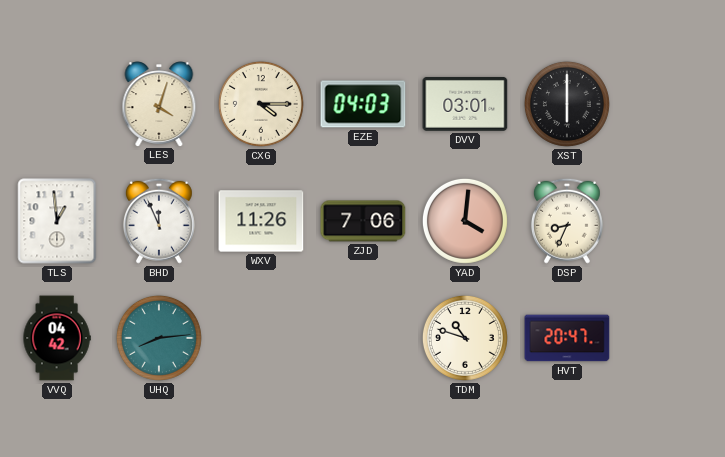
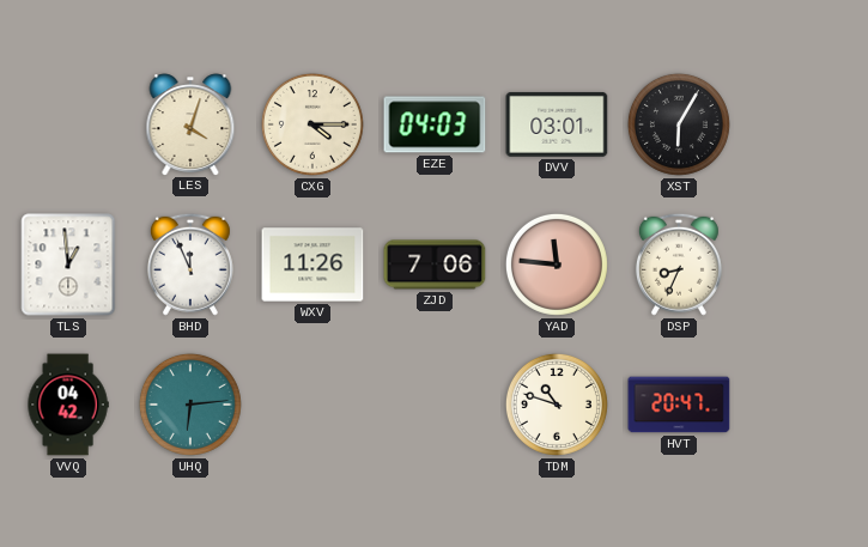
XST: 6:00 -> 6:05
YAD: 4:01 -> 11:46
UHQ: 8:14 -> 6:14
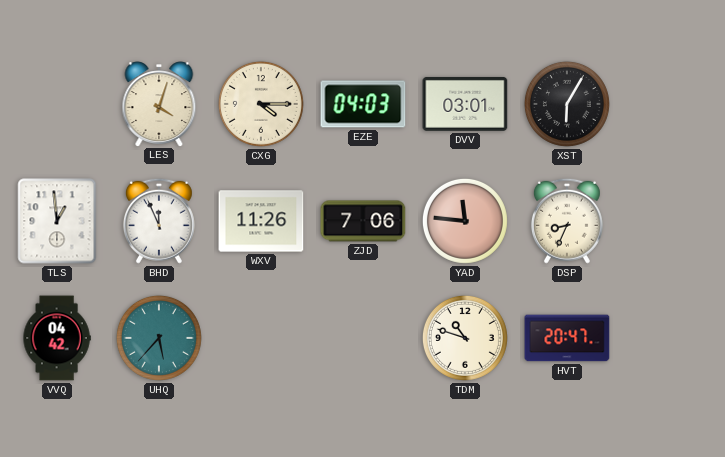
UHQ: 6:14 -> 5:37
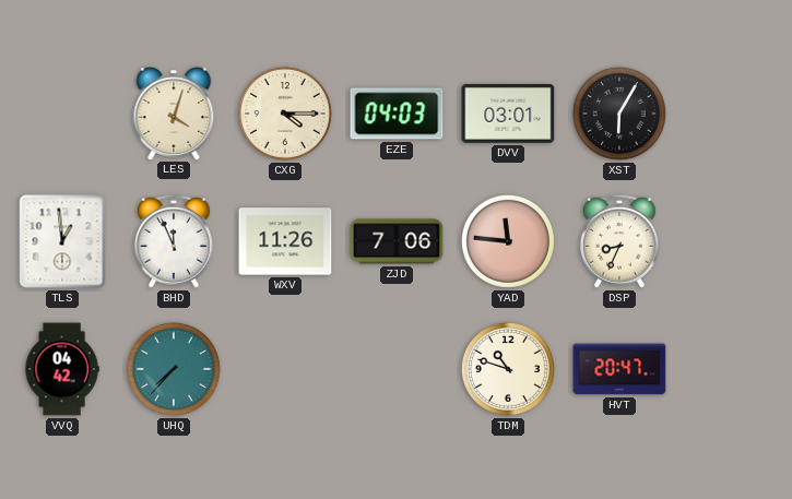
UHQ: 5:37 -> 7:37
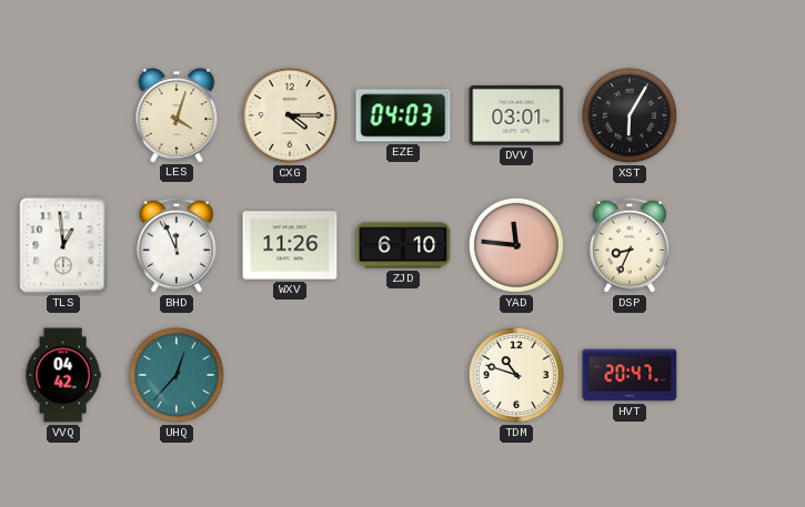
ZJD: 7:06 -> 6:10
UHQ: 7:37 -> 12:37
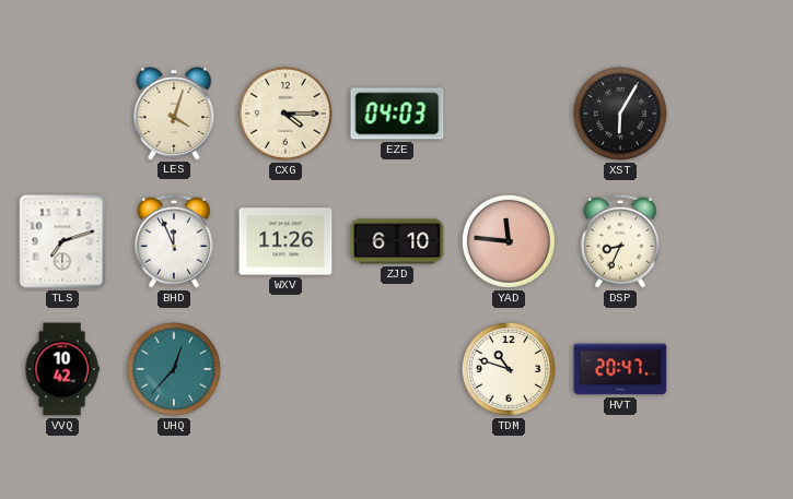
DVV: 03:01 -> none
TLS: 12:59 -> 7:12
VVQ: 04:42 -> 10:42
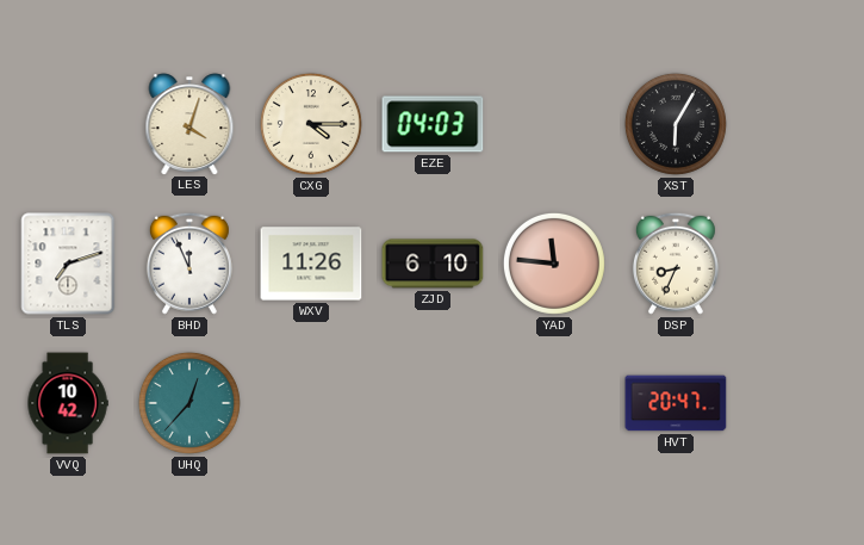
TDM: 10:48 -> none
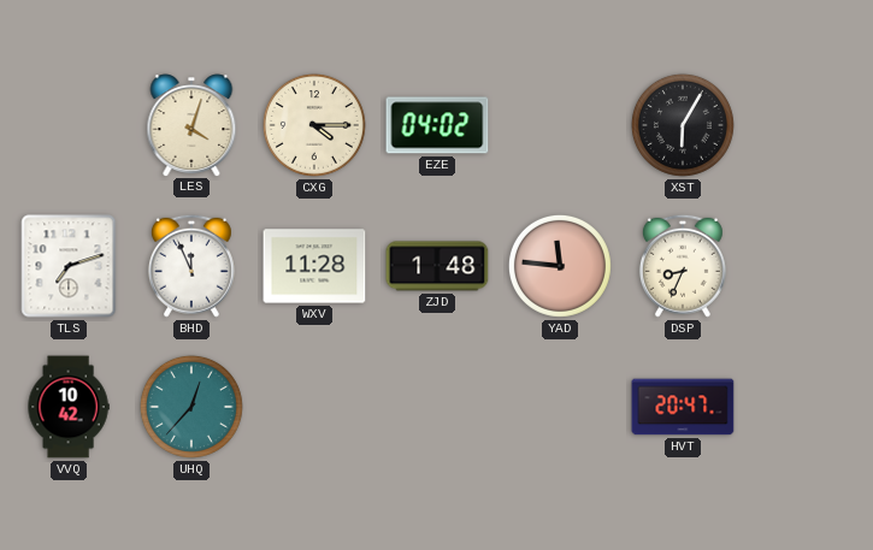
EZE: 04:03 -> 04:02
WXV: 11:26 -> 11:28
ZJD: 6:10 -> 1:48
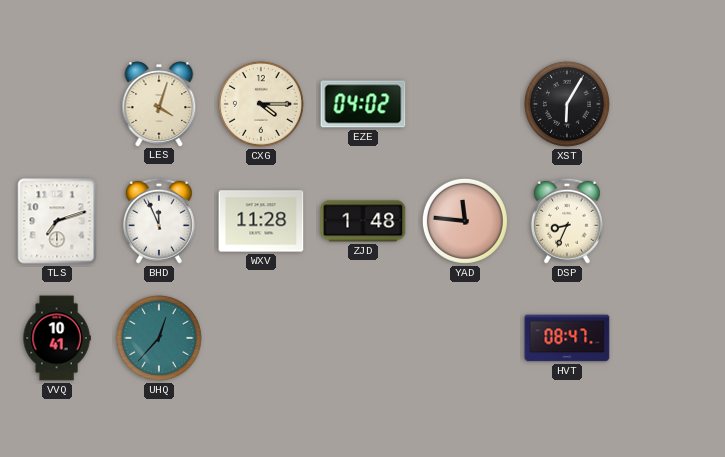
VVQ: 10:42 -> 10:41
HVT: 20:47 -> 08:47
